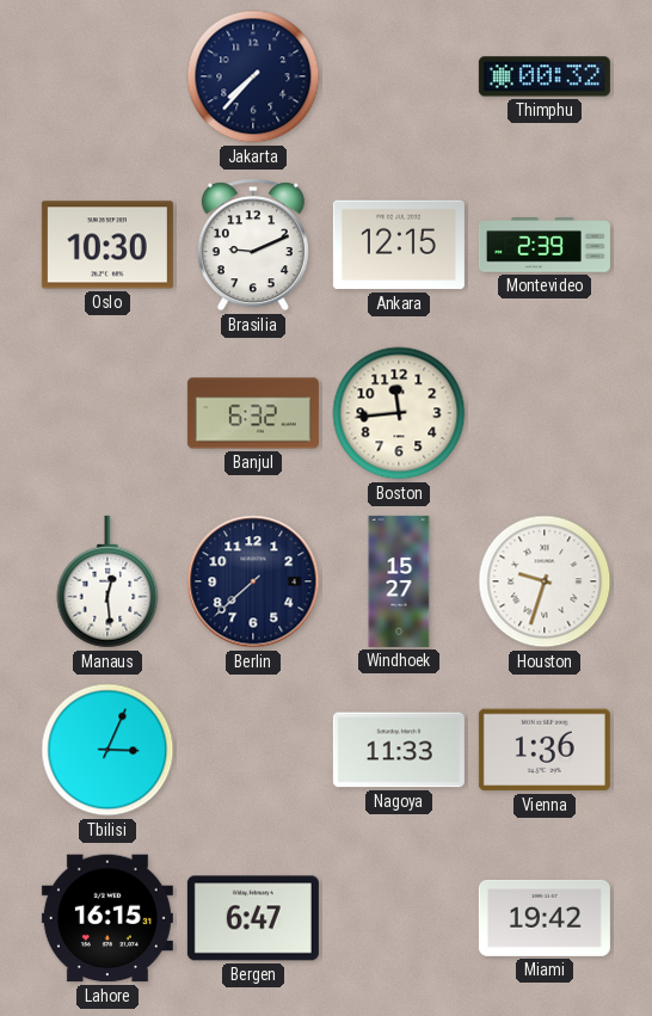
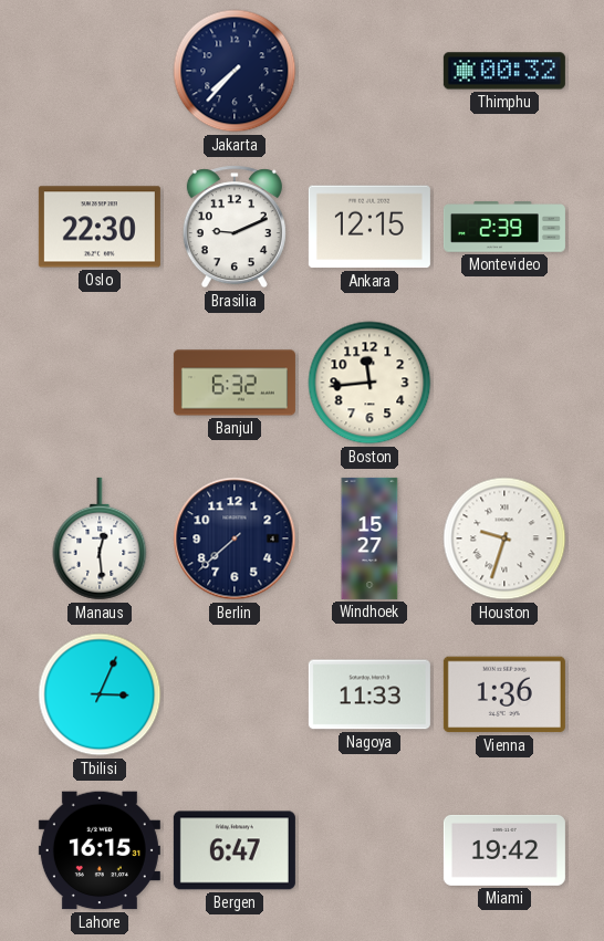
Oslo: 10:30 -> 22:30
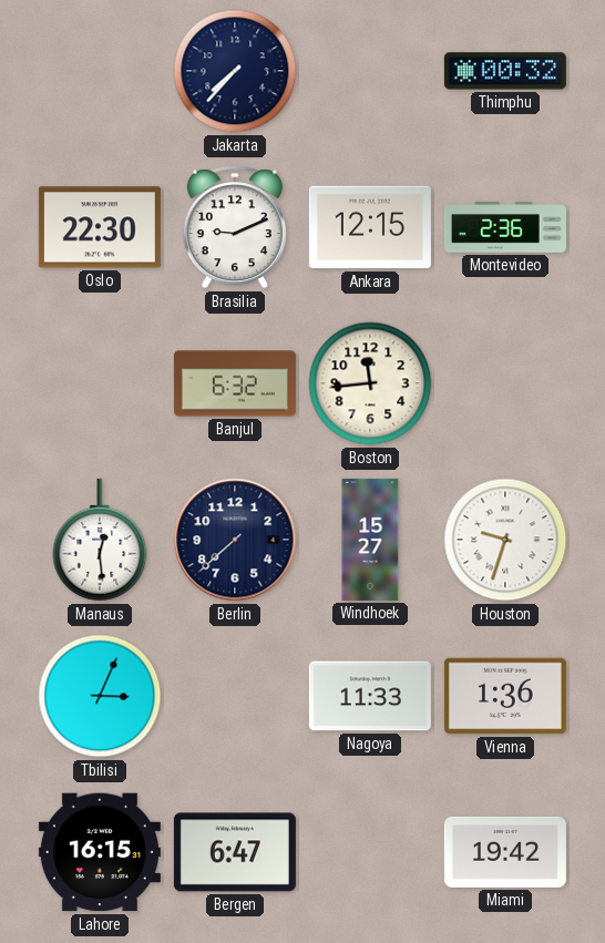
Montevideo: 2:39 -> 2:36
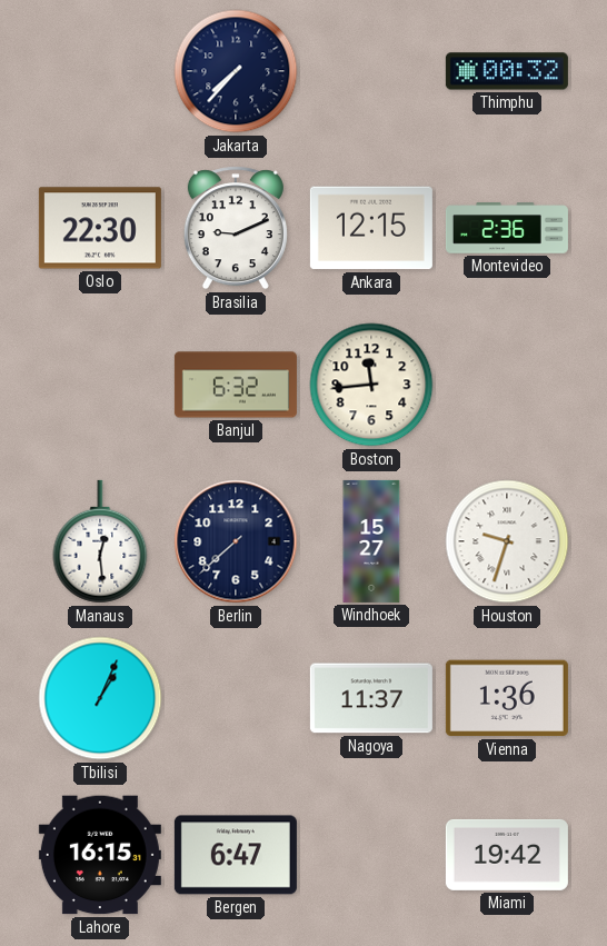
Tbilisi: 3:04 -> 1:04
Nagoya: 11:33 -> 11:37
